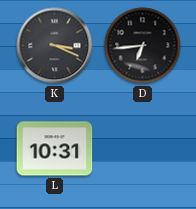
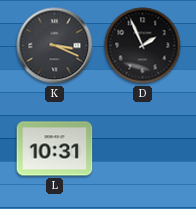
D: 6:44 -> 1:56
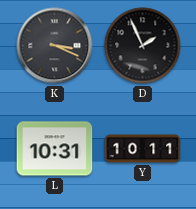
Y: none -> 10:11
